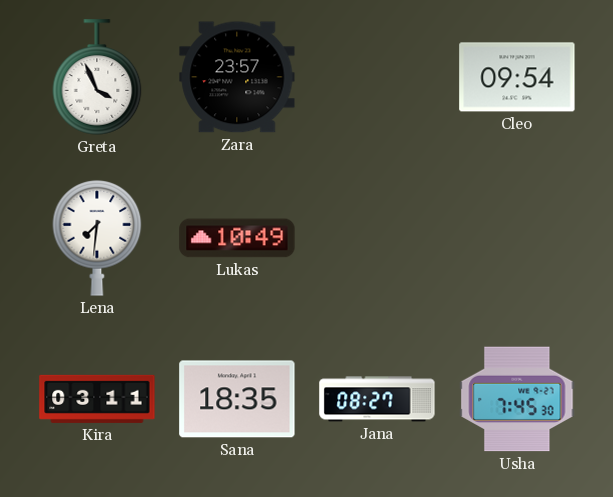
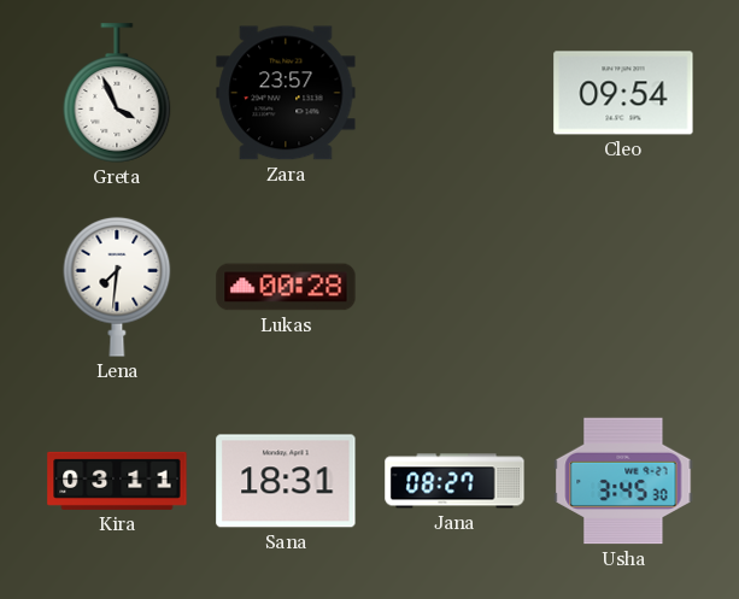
Lukas: 10:49 -> 00:28
Sana: 18:35 -> 18:31
Usha: 7:45 -> 3:45
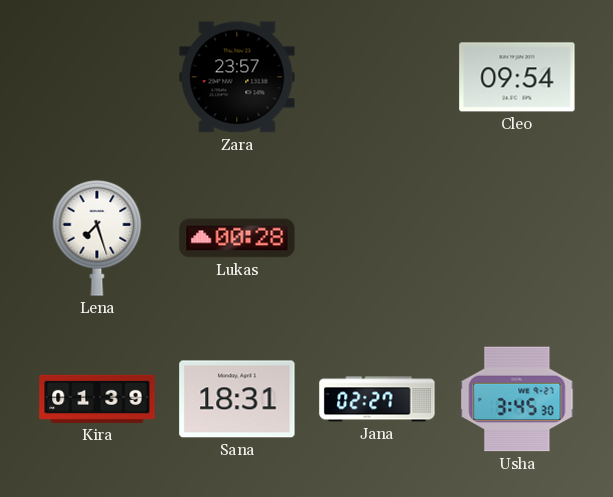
Greta: 3:56 -> none
Lena: 7:31 -> 7:27
Kira: 03:11 -> 01:39
Jana: 08:27 -> 02:27
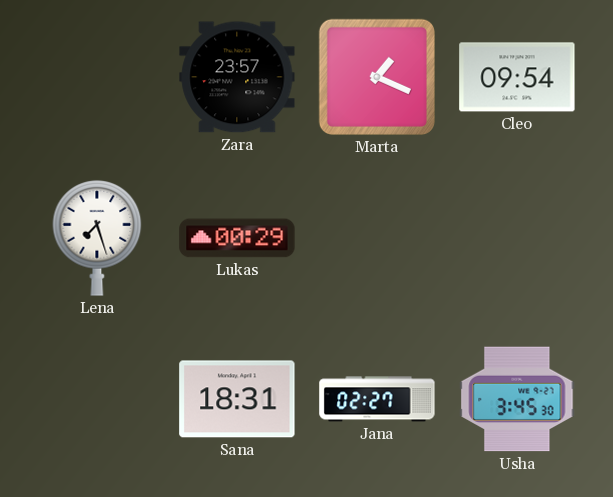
Marta: none -> 1:19
Lukas: 00:28 -> 00:29
Kira: 01:39 -> none
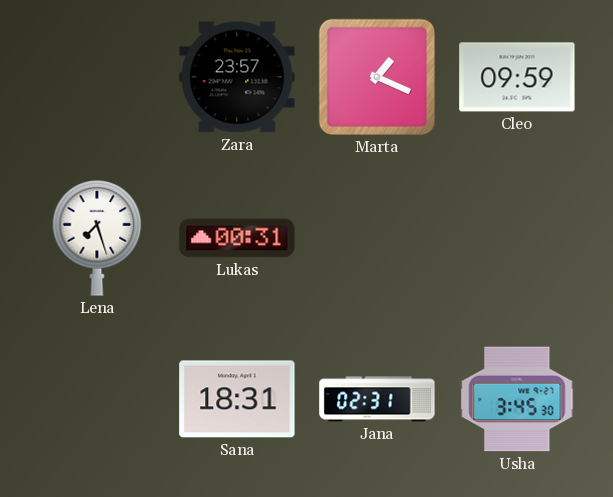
Cleo: 09:54 -> 09:59
Lukas: 00:29 -> 00:31
Jana: 02:27 -> 02:31
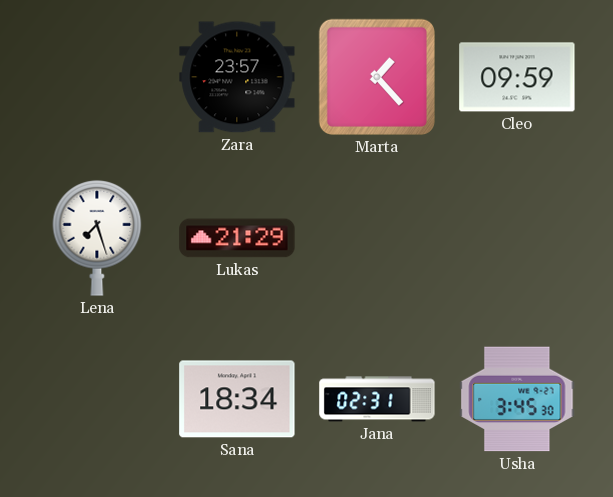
Marta: 1:19 -> 1:23
Lukas: 00:31 -> 21:29
Sana: 18:31 -> 18:34
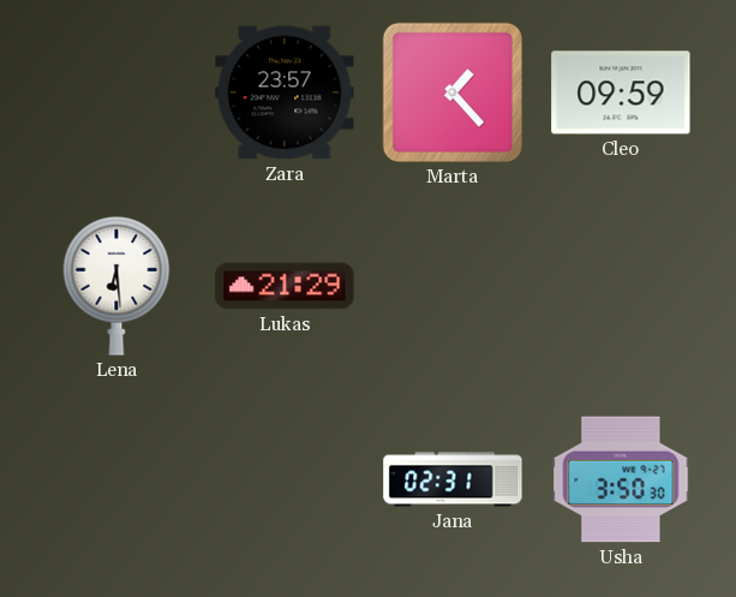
Lena: 7:27 -> 6:29
Sana: 18:34 -> none
Usha: 3:45 -> 3:50
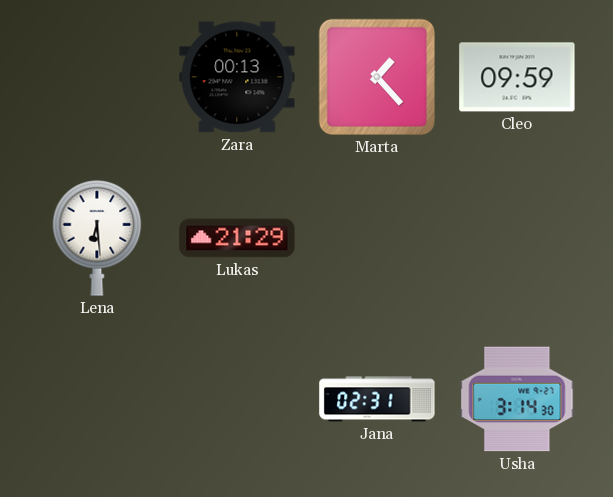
Zara: 23:57 -> 00:13
Usha: 3:50 -> 3:14
